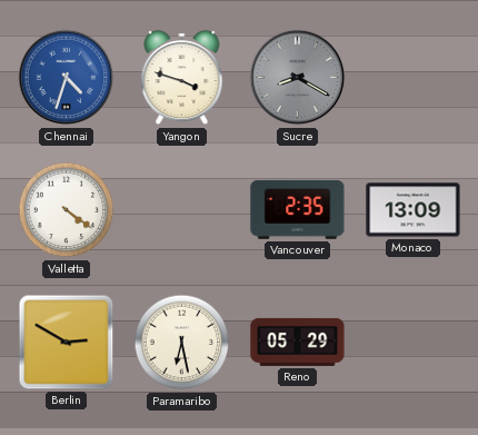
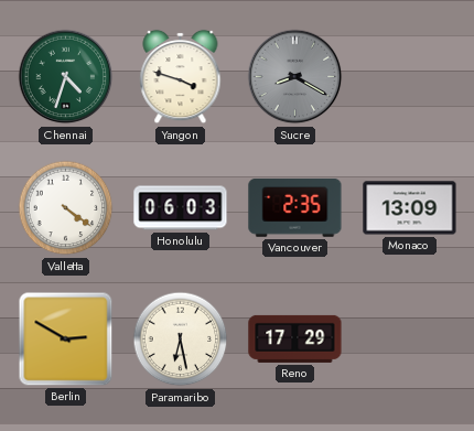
Chennai dial: blue -> green
Honolulu: none -> 06:03
Reno: 05:29 -> 17:29
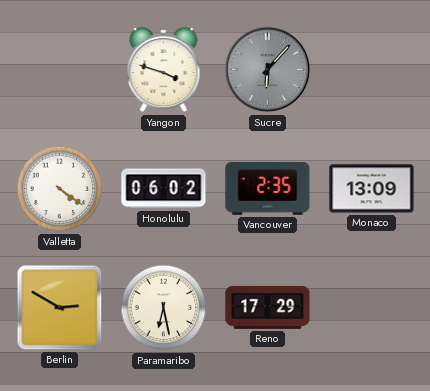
Chennai: 4:33 -> none
Sucre: 8:20 -> 6:07
Honolulu: 06:03 -> 06:02
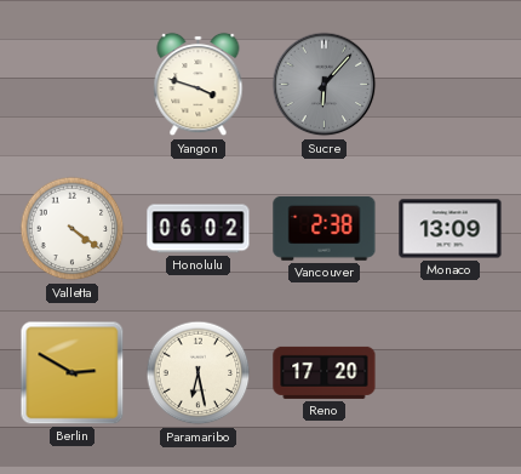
Vancouver: 2:35 -> 2:38
Reno: 17:29 -> 17:20
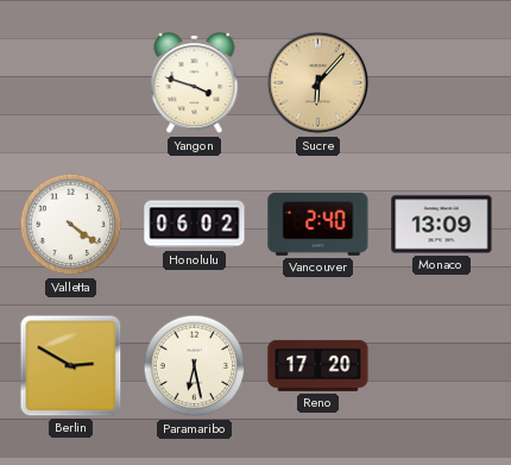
Sucre dial: grey -> champagne
Vancouver: 2:38 -> 2:40
